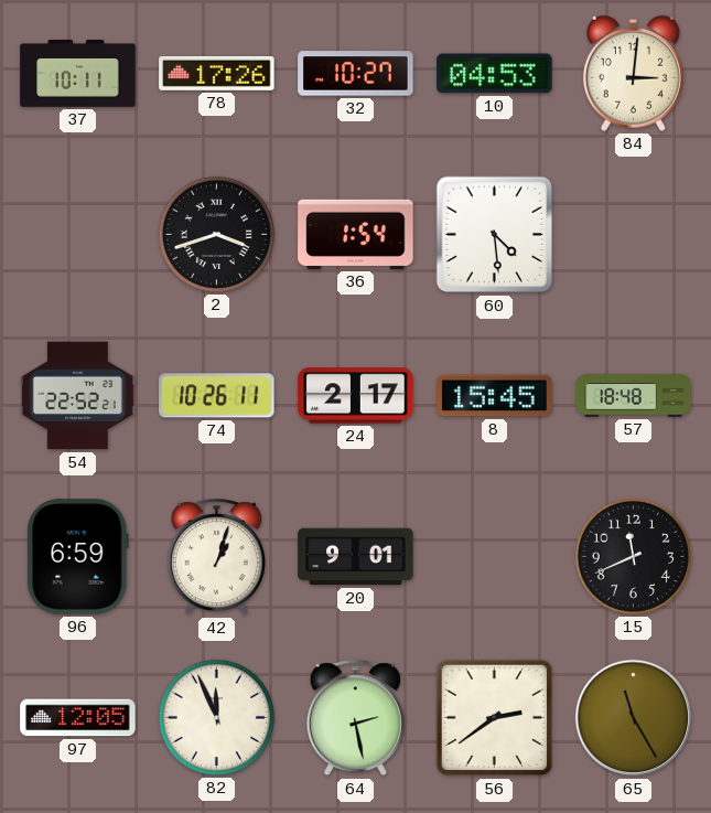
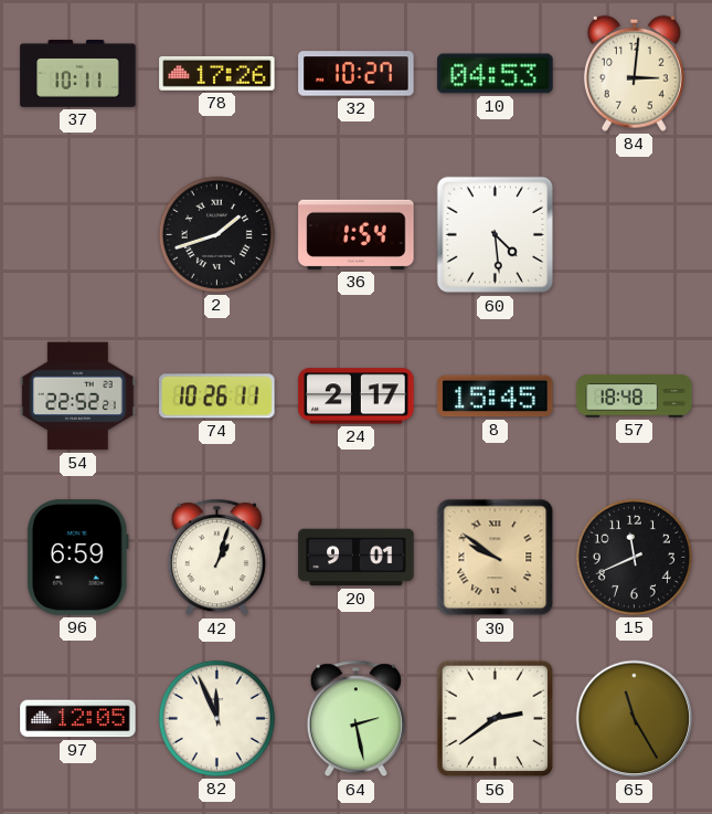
2: 3:42 -> 1:42
30: none -> 9:51
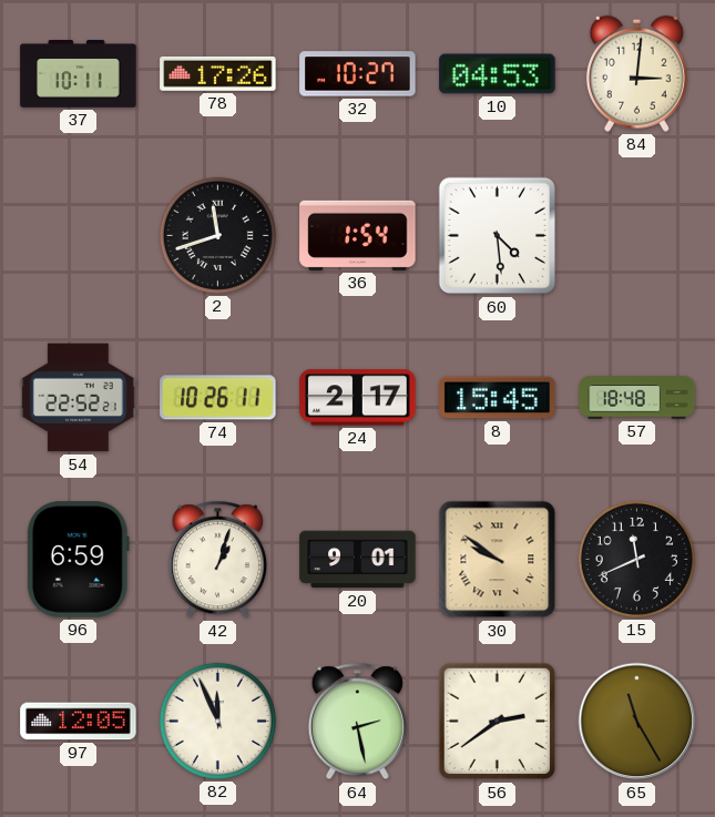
2: 1:42 -> 11:42
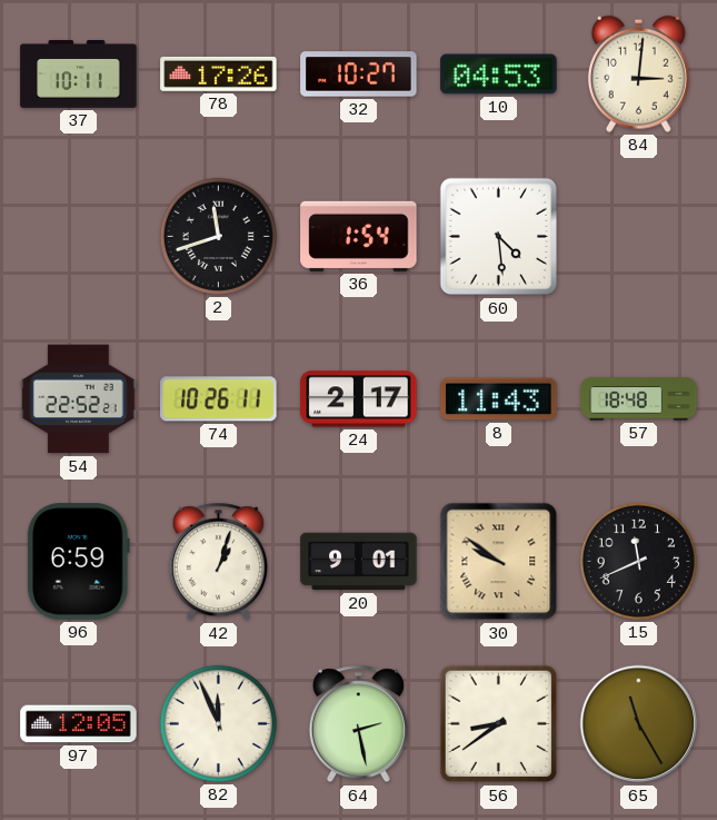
8: 15:45 -> 11:43
56: 2:39 -> 8:39
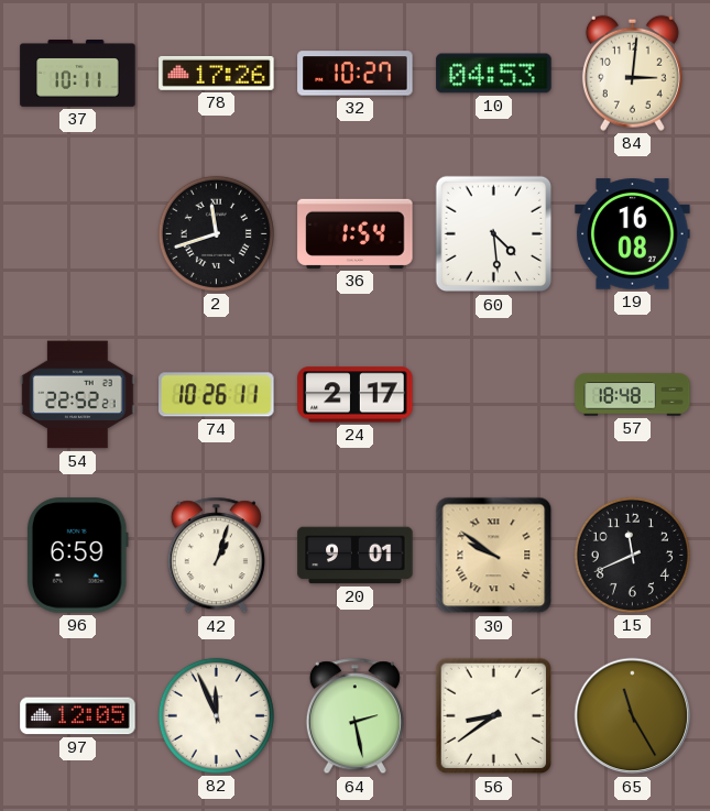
19: none -> 16:08
8: 11:43 -> none
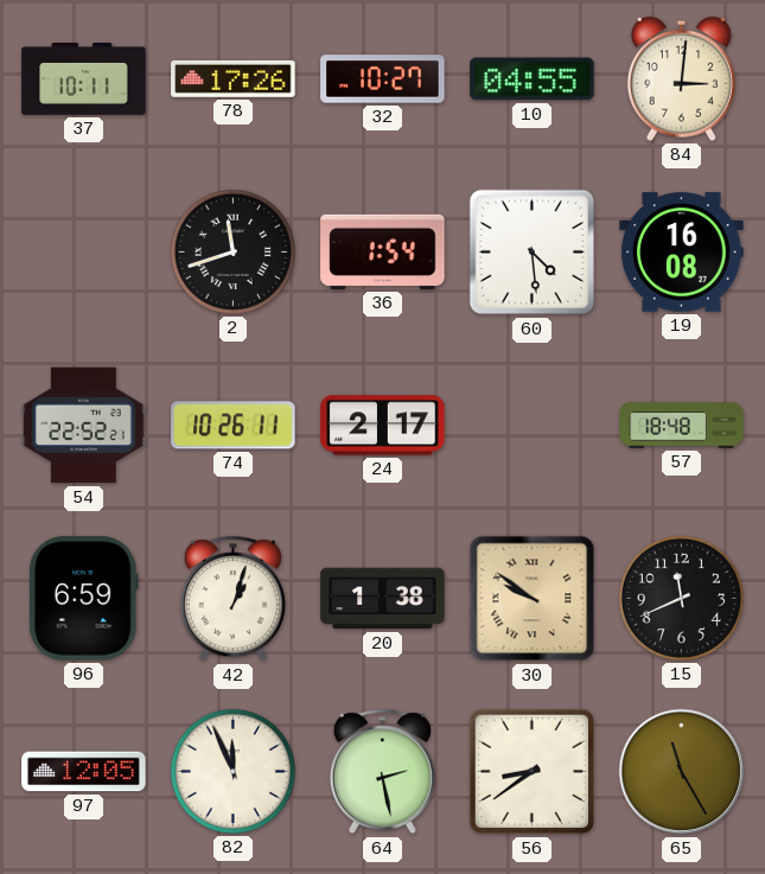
10: 04:53 -> 04:55
20: 9:01 -> 1:38
